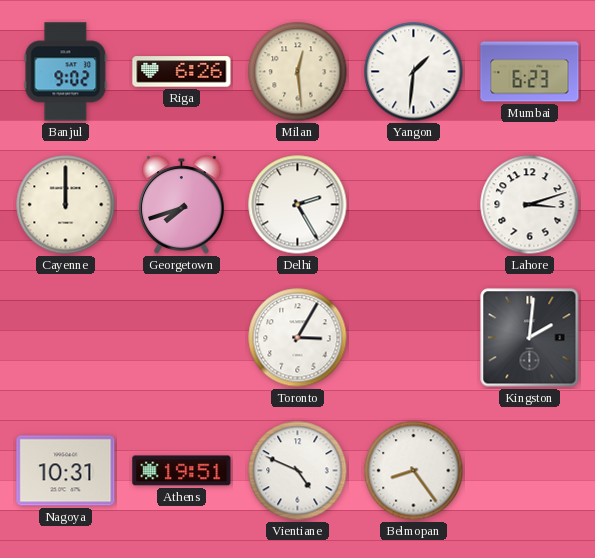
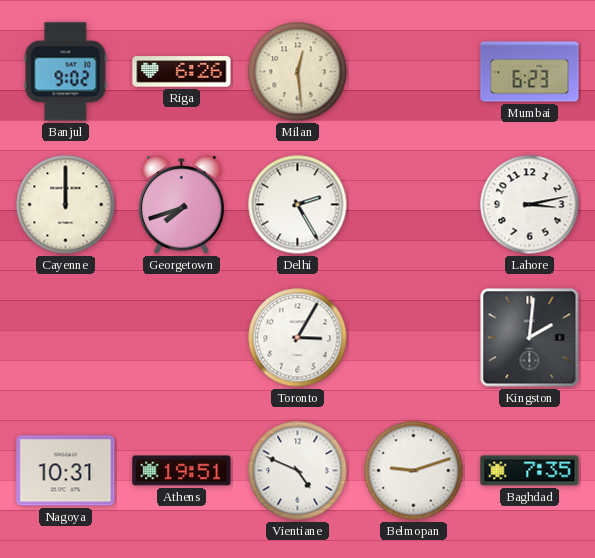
Yangon: 1:31 -> none
Lahore: 3:12 -> 3:13
Belmopan: 8:24 -> 9:12
Baghdad: none -> 7:35
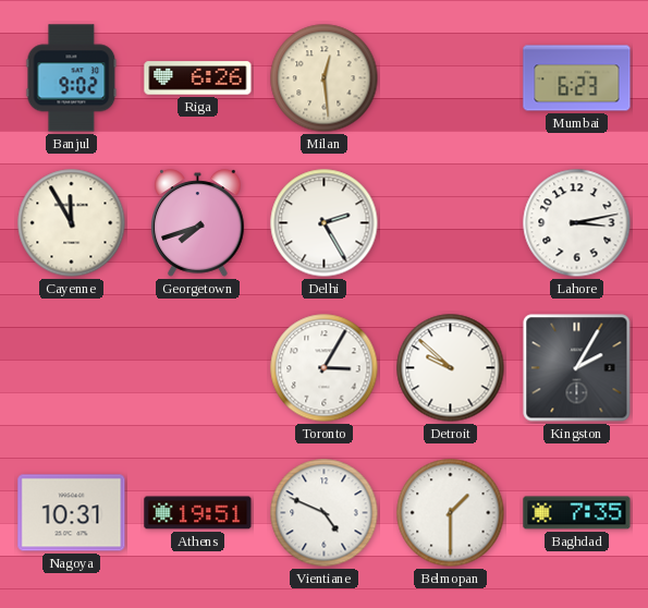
Cayenne: 12:00 -> 11:55
Detroit: none -> 9:52
Kingston: 2:01 -> 2:05
Belmopan: 9:12 -> 1:30
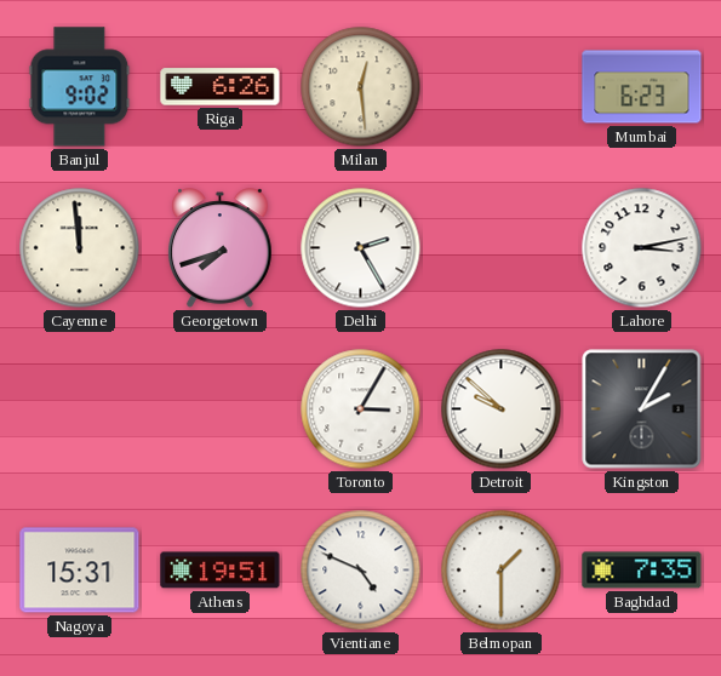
Cayenne: 11:55 -> 11:59
Nagoya: 10:31 -> 15:31
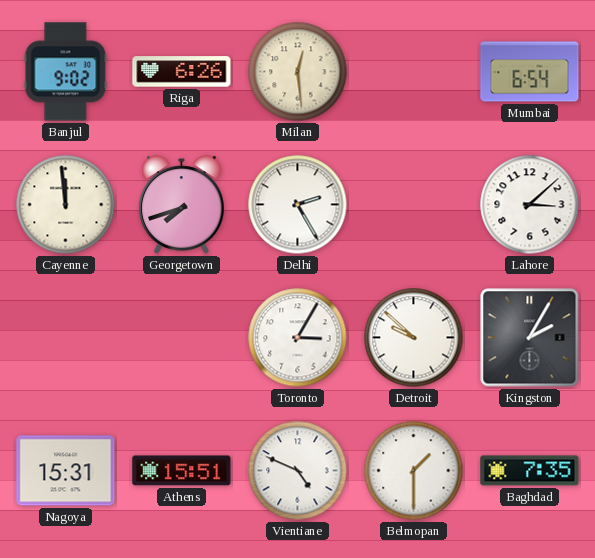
Mumbai: 6:23 -> 6:54
Lahore: 3:13 -> 3:08
Athens: 19:51 -> 15:51
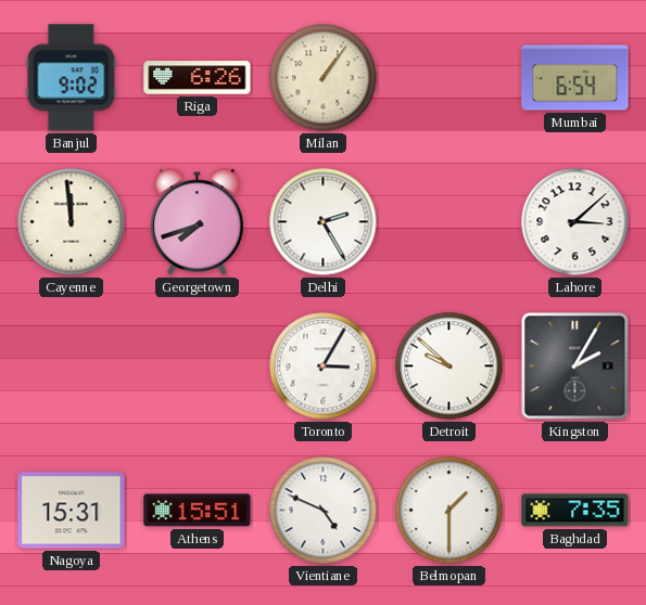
Milan: 12:29 -> 1:06
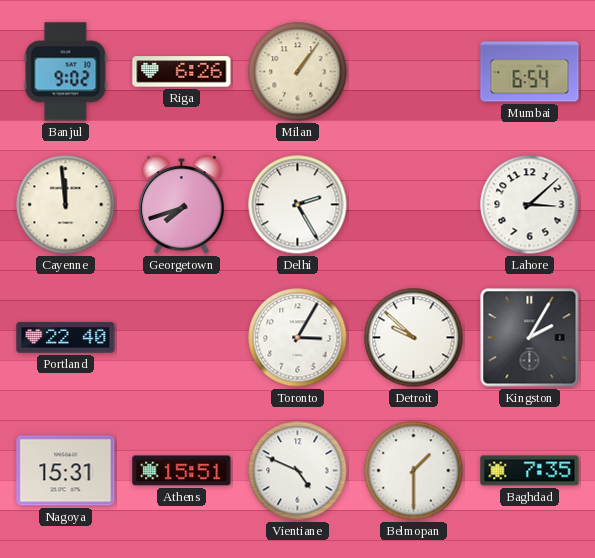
Portland: none -> 22:40
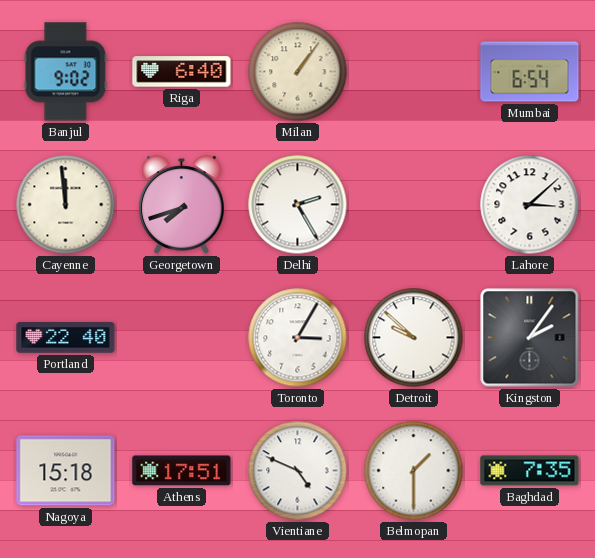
Riga: 6:26 -> 6:40
Kingston: 2:05 -> 2:06
Nagoya: 15:31 -> 15:18
Athens: 15:51 -> 17:51
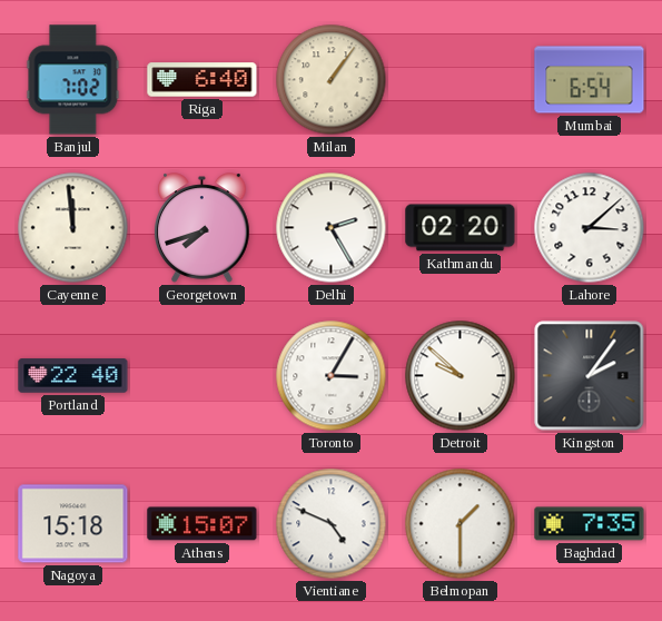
Banjul: 9:02 -> 7:02
Kathmandu: none -> 02:20
Athens: 17:51 -> 15:07
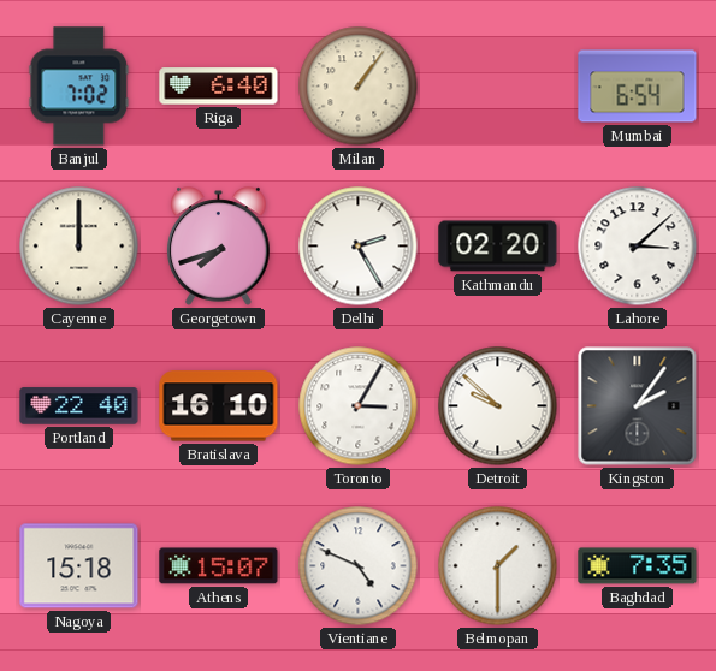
Cayenne: 11:59 -> 12:00
Bratislava: none -> 16:10
